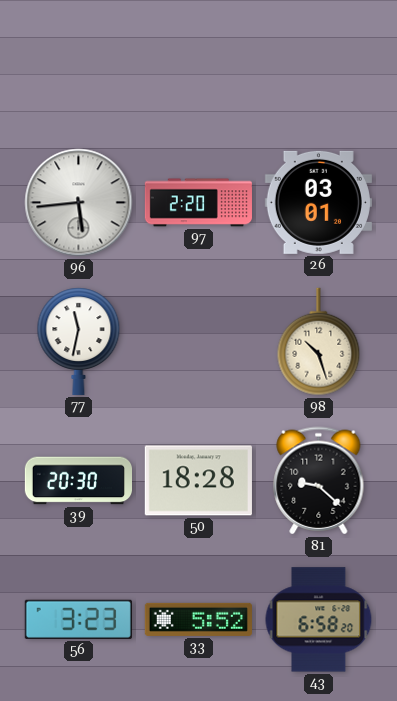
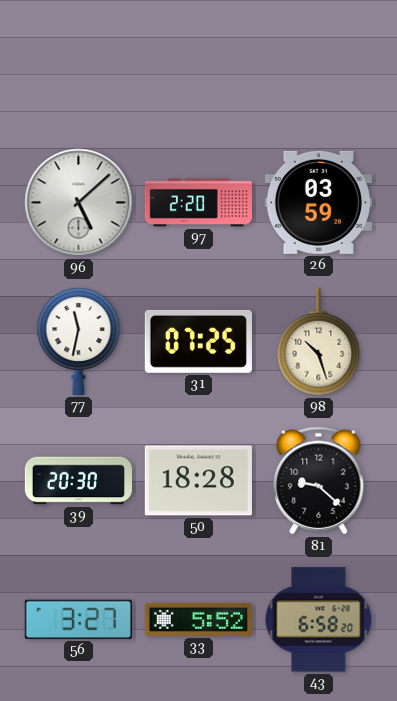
96: 5:44 -> 5:08
26: 03:01 -> 03:59
31: none -> 07:25
56: 3:23 -> 3:27
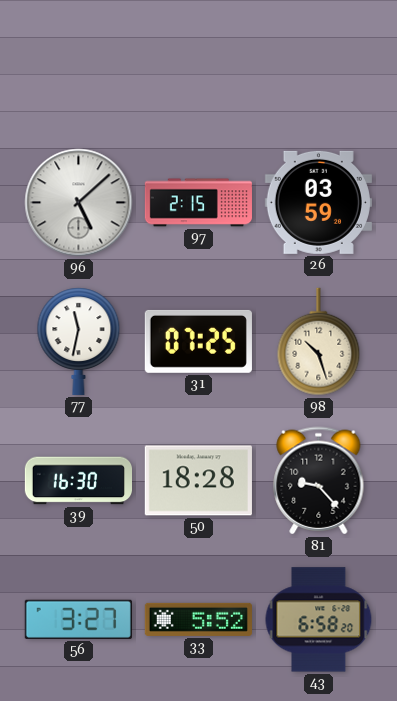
97: 2:20 -> 2:15
39: 20:30 -> 16:30
81: 9:22 -> 9:23
